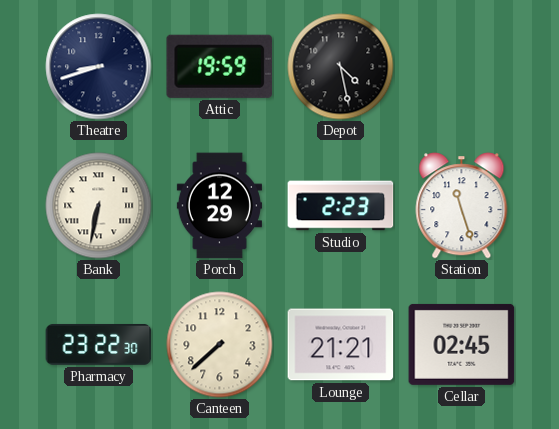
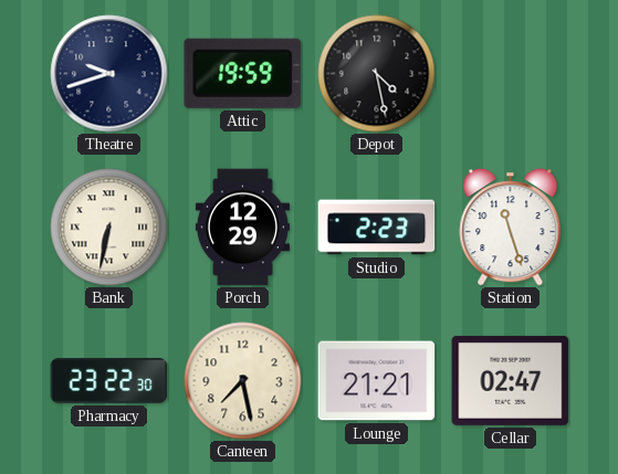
Theatre: 8:42 -> 9:42
Canteen: 7:38 -> 7:28
Cellar: 02:45 -> 02:47
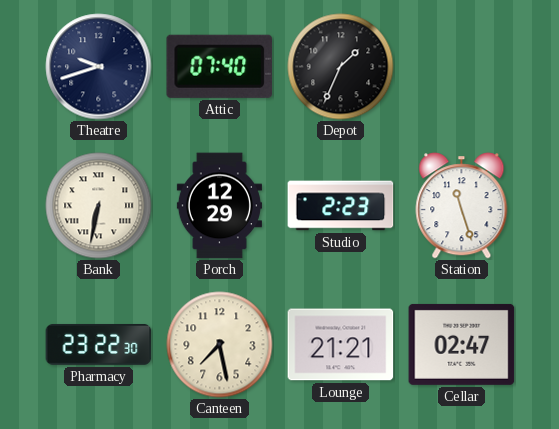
Attic: 19:59 -> 07:40
Depot: 4:28 -> 1:34
